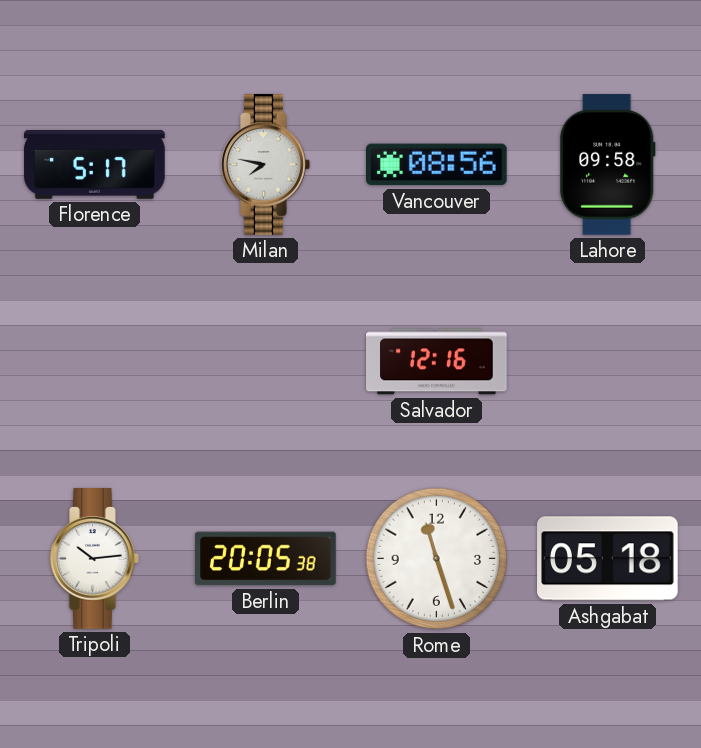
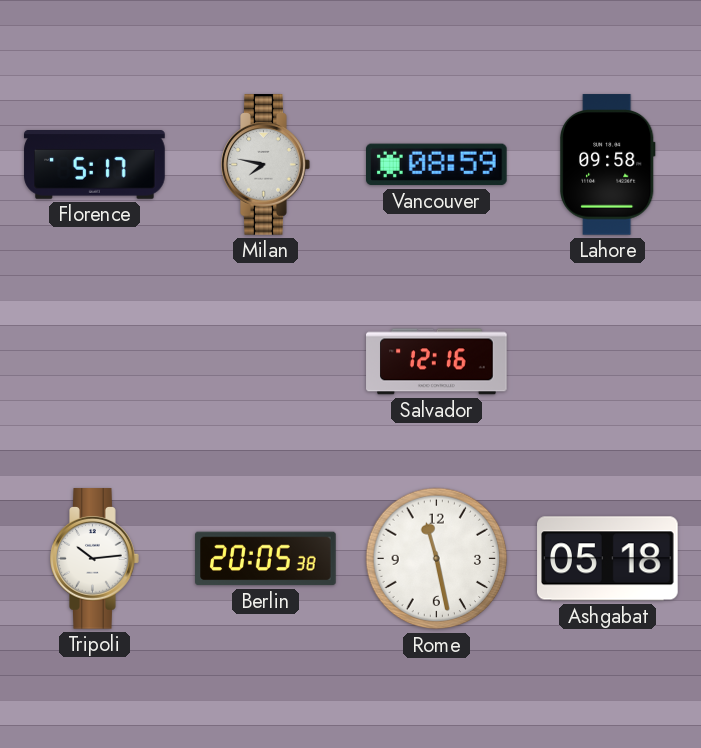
Vancouver: 08:56 -> 08:59
Rome: 11:27 -> 11:28
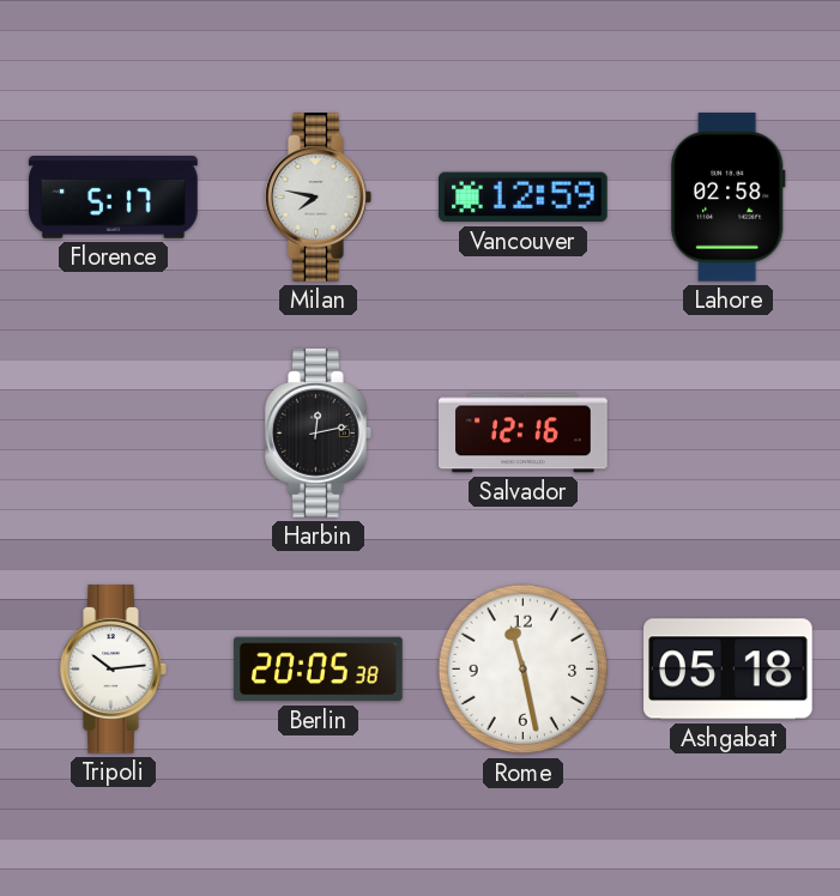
Vancouver: 08:59 -> 12:59
Lahore: 09:58 -> 02:58
Harbin: none -> 12:13
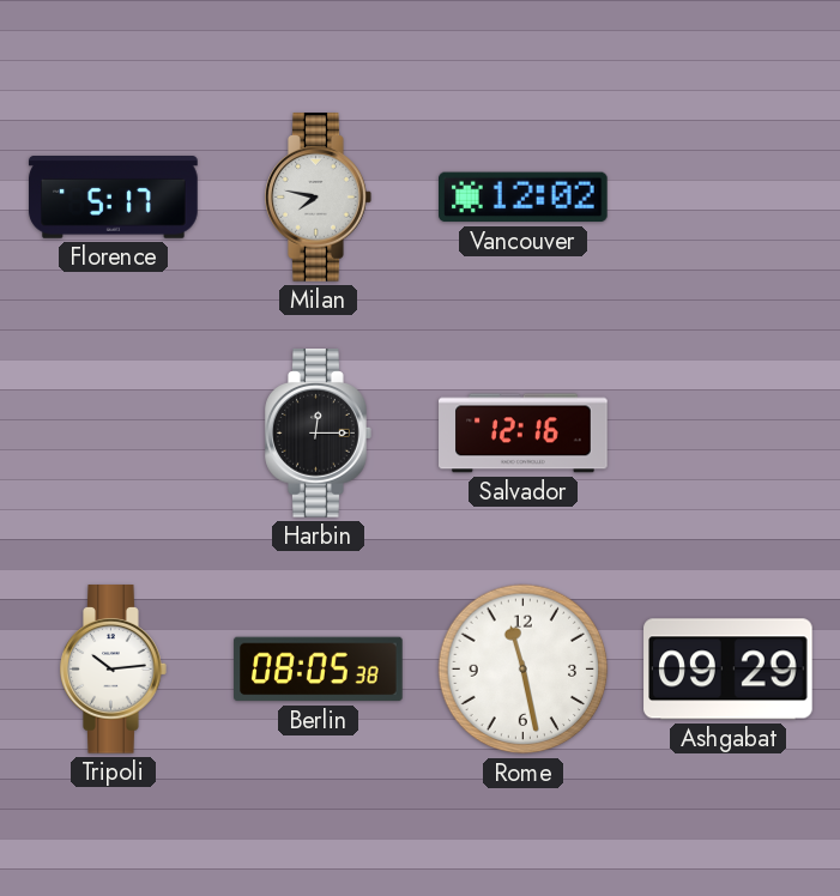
Vancouver: 12:59 -> 12:02
Lahore: 02:58 -> none
Harbin: 12:13 -> 12:15
Berlin: 20:05 -> 08:05
Ashgabat: 05:18 -> 09:29
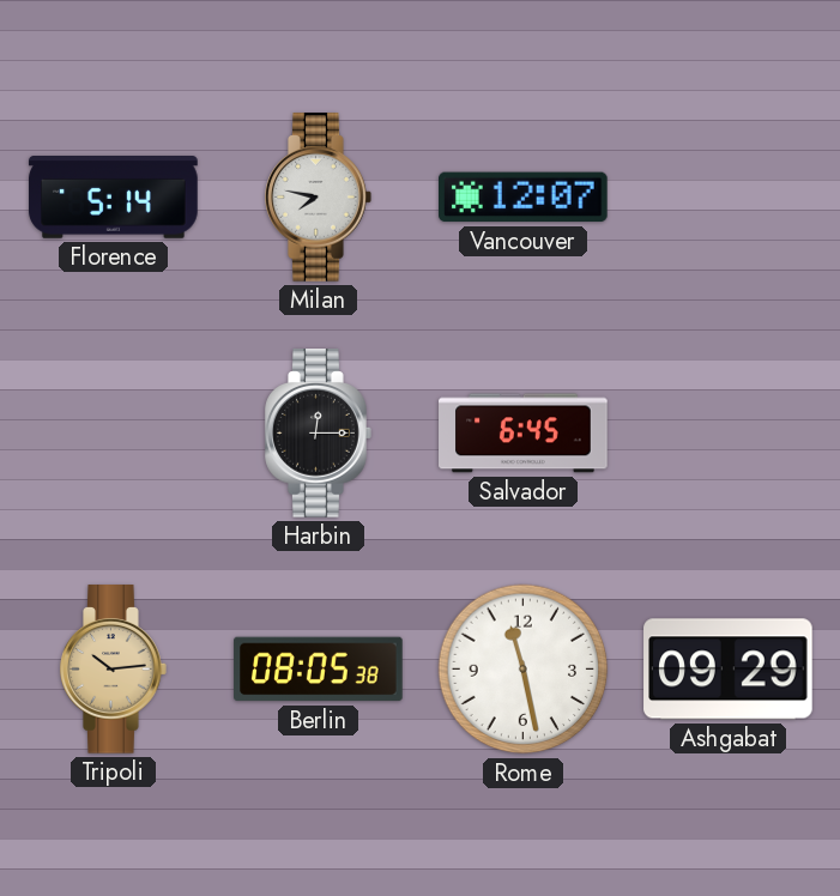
Florence: 5:17 -> 5:14
Vancouver: 12:02 -> 12:07
Salvador: 12:16 -> 6:45
Tripoli dial: white -> champagne
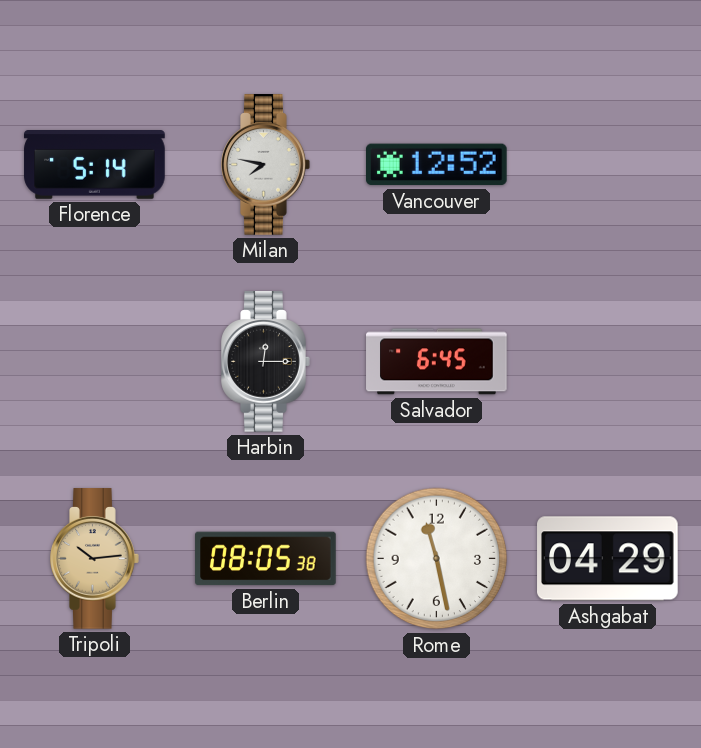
Vancouver: 12:07 -> 12:52
Ashgabat: 09:29 -> 04:29
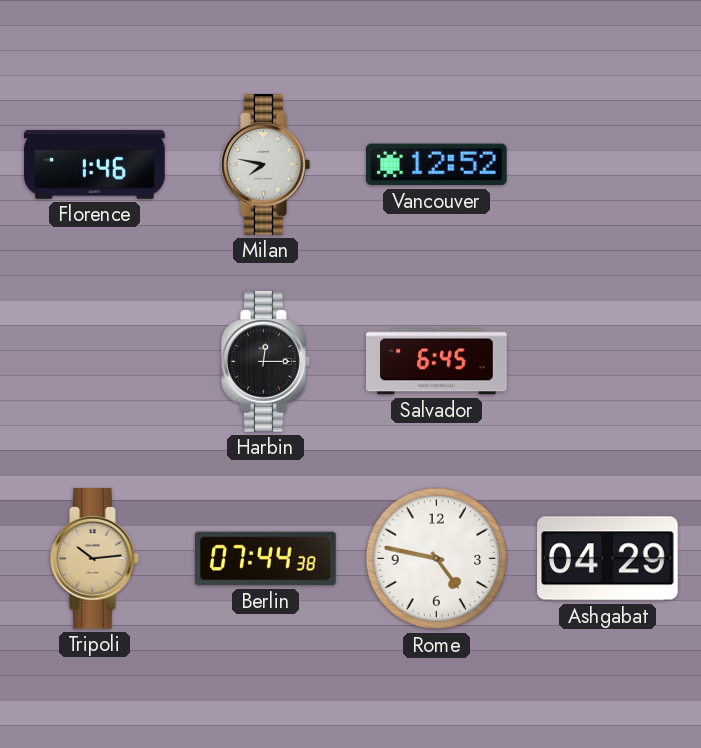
Florence: 5:14 -> 1:46
Berlin: 08:05 -> 07:44
Rome: 11:28 -> 4:47
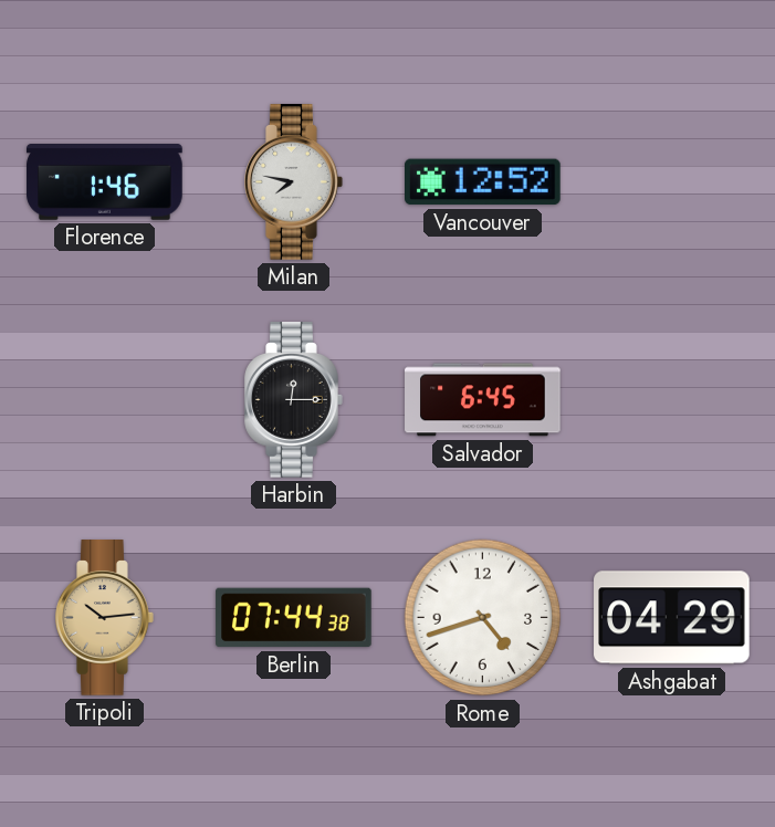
Rome: 4:47 -> 4:42
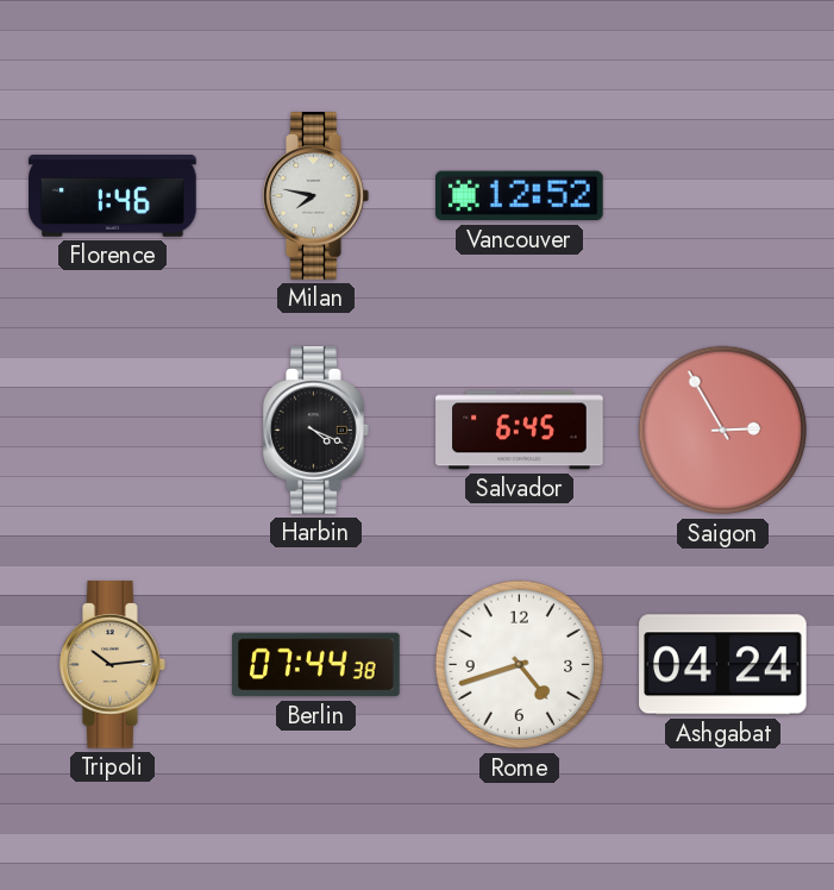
Harbin: 12:15 -> 4:19
Saigon: none -> 2:55
Ashgabat: 04:29 -> 04:24
